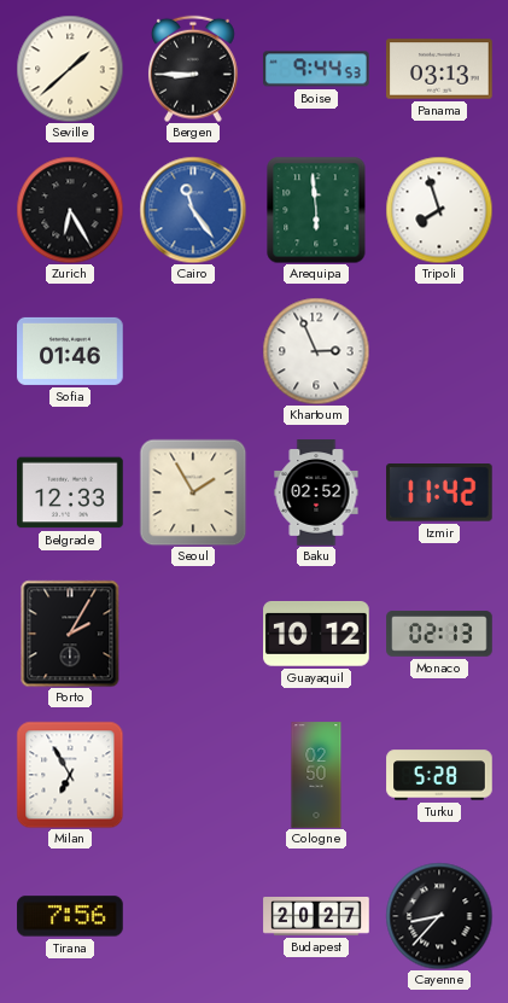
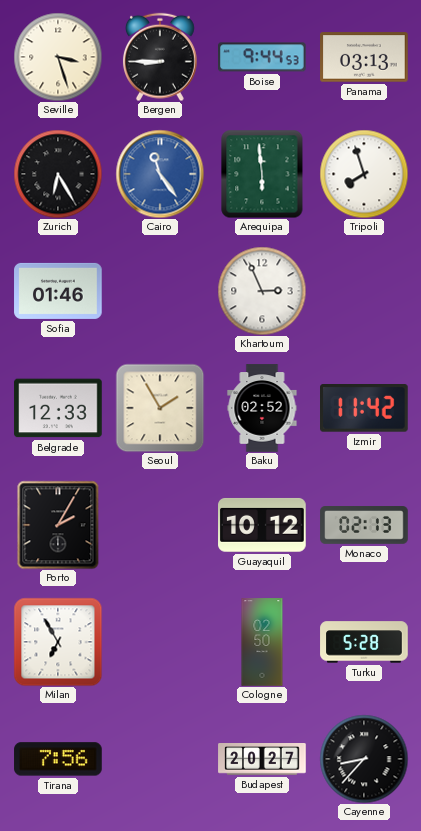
Seville: 1:38 -> 3:27
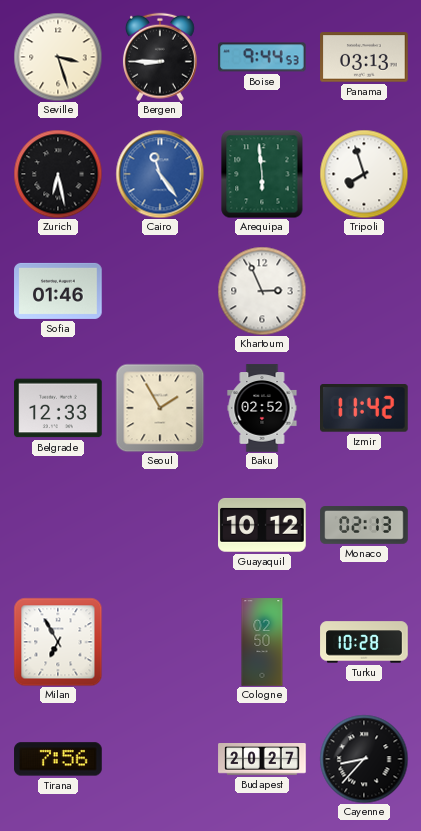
Zurich: 6:25 -> 6:28
Porto: 2:05 -> none
Turku: 5:28 -> 10:28
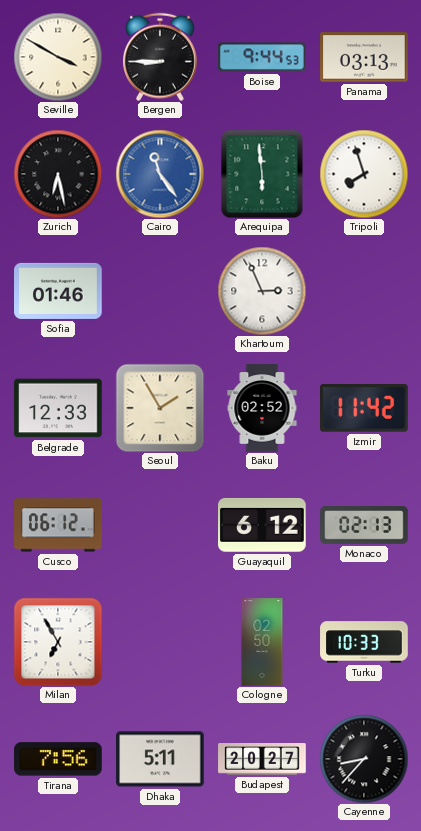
Seville: 3:27 -> 3:50
Cusco: none -> 06:12
Guayaquil: 10:12 -> 6:12
Turku: 10:28 -> 10:33
Dhaka: none -> 5:11
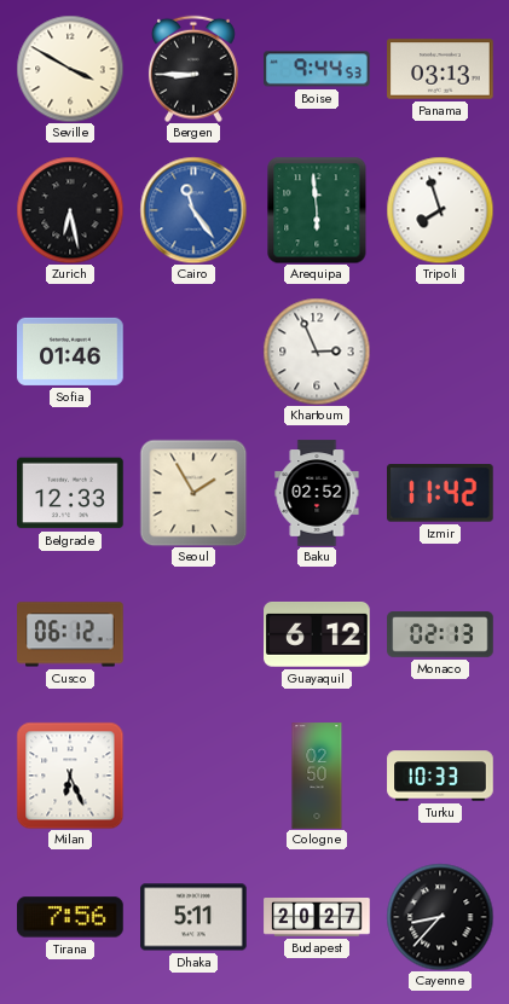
Milan: 6:55 -> 6:26
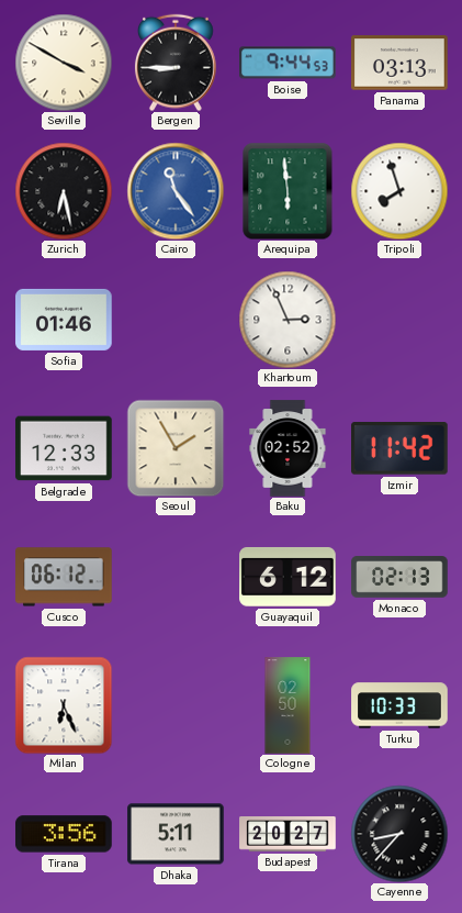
Tirana: 7:56 -> 3:56
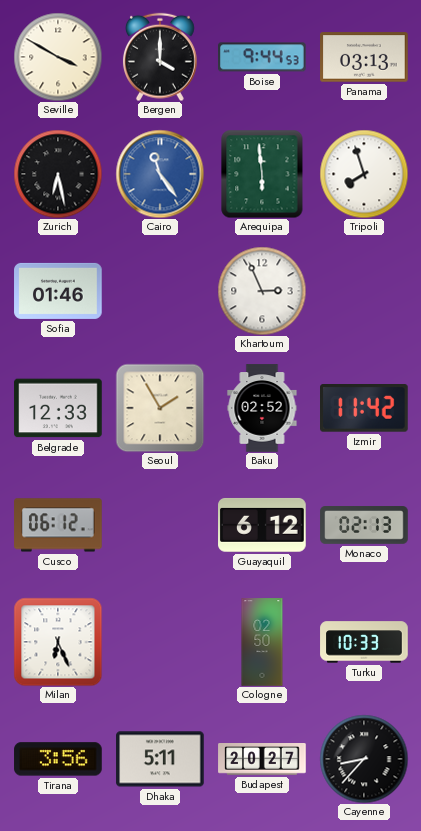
Bergen: 8:45 -> 4:00
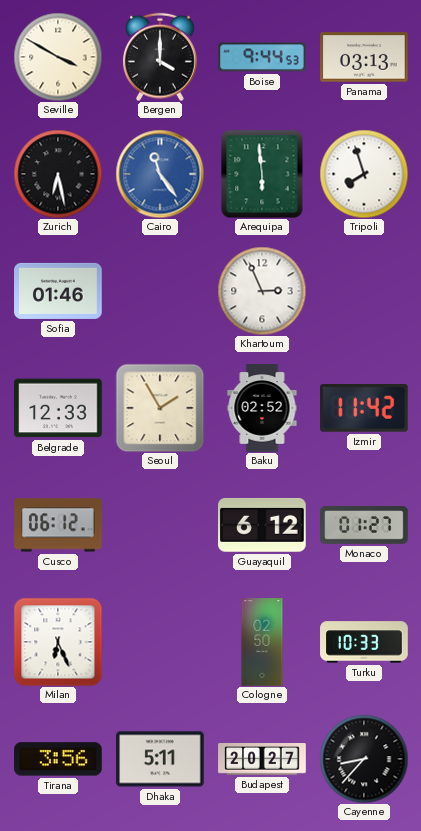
Monaco: 02:13 -> 01:27
